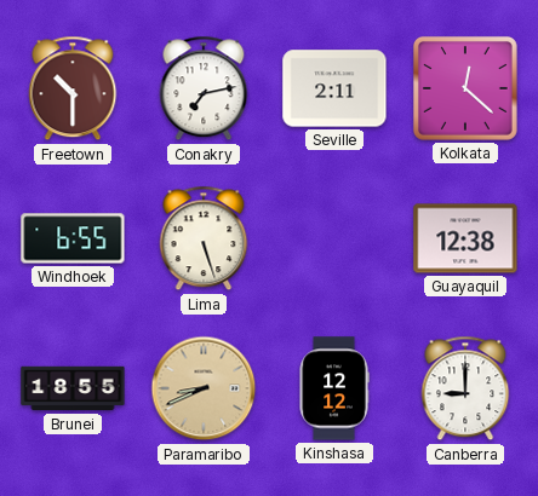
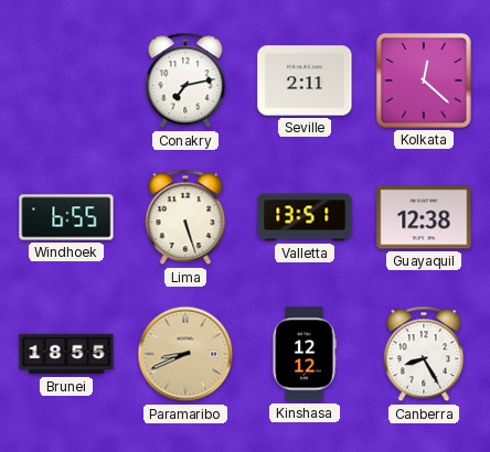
Freetown: 10:30 -> none
Valletta: none -> 13:51
Canberra: 9:00 -> 8:25
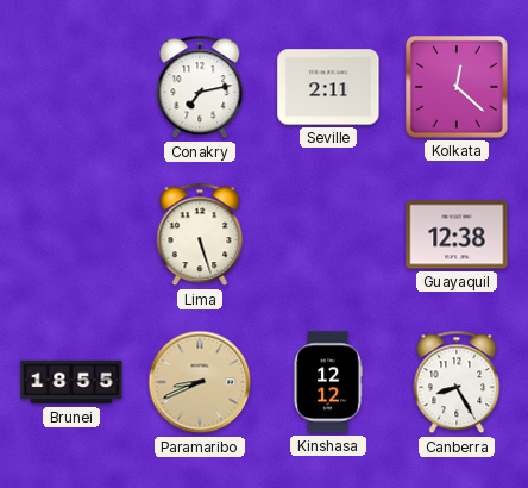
Windhoek: 6:55 -> none
Valletta: 13:51 -> none
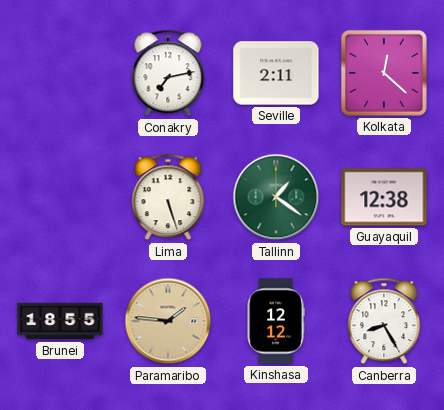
Tallinn: none -> 1:21
Paramaribo: 8:41 -> 1:46
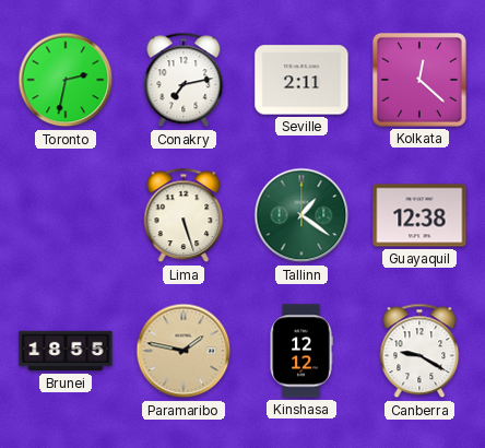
Toronto: none -> 2:32
Paramaribo: 1:46 -> 1:47
Canberra: 8:25 -> 9:20
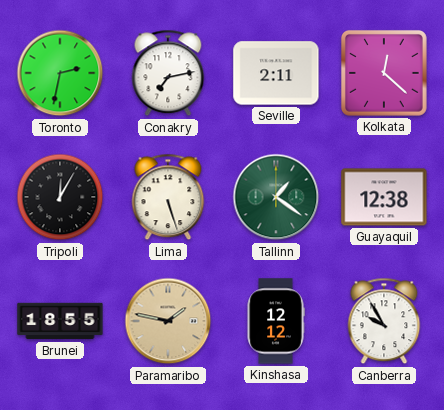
Tripoli: none -> 12:05
Canberra: 9:20 -> 9:55
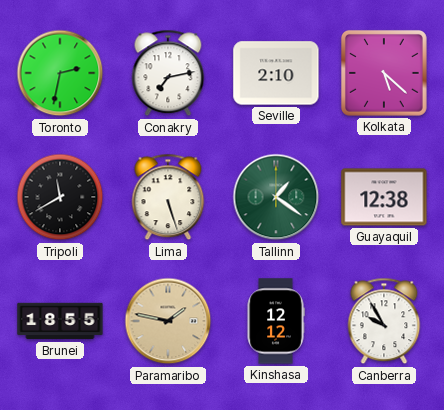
Seville: 2:11 -> 2:10
Kolkata: 12:22 -> 5:22
Tripoli: 12:05 -> 11:40
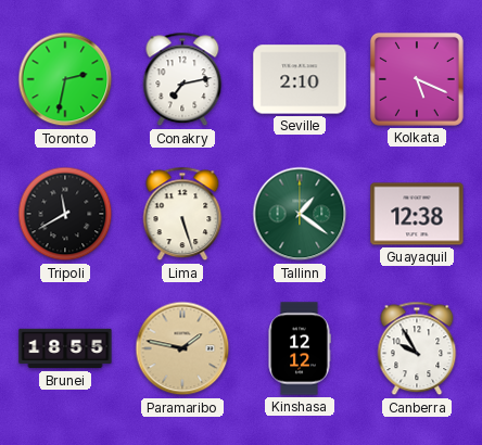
Kolkata: 5:22 -> 5:19
